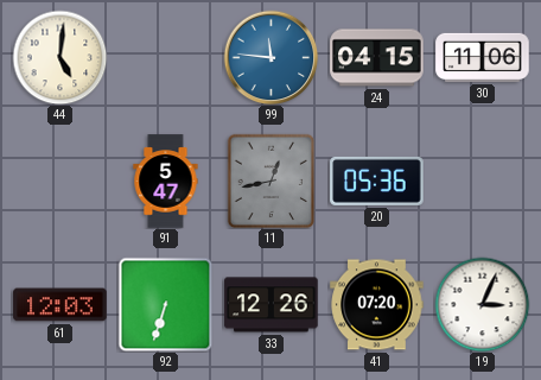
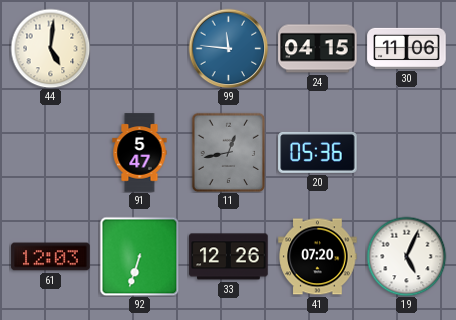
19: 3:04 -> 5:04
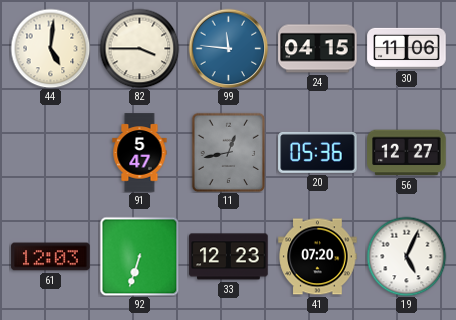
82: none -> 3:45
56: none -> 12:27
33: 12:26 -> 12:23
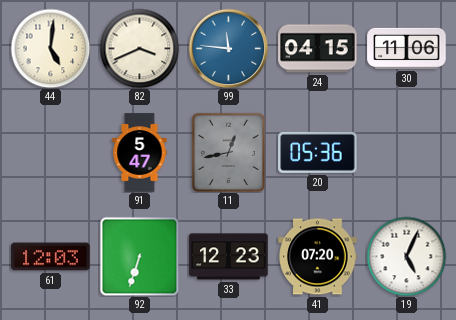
82: 3:45 -> 3:41
56: 12:27 -> none
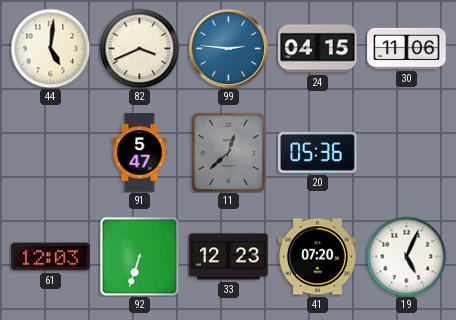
99: 11:46 -> 2:46
11: 12:43 -> 12:38
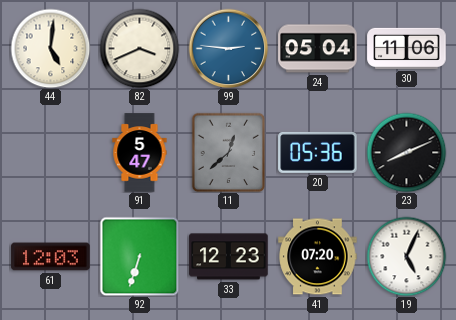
24: 04:15 -> 05:04
23: none -> 8:11
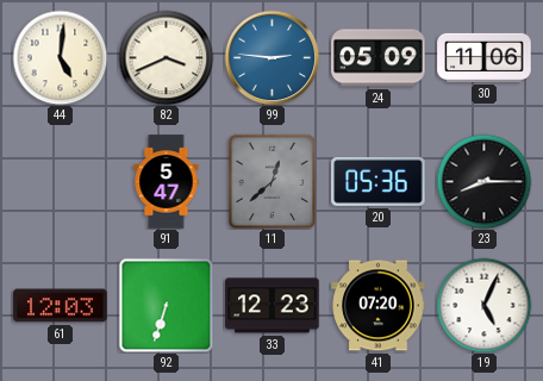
24: 05:04 -> 05:09
23: 8:11 -> 8:15
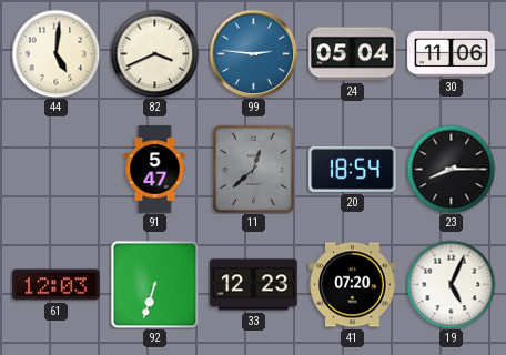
24: 05:09 -> 05:04
20: 05:36 -> 18:54
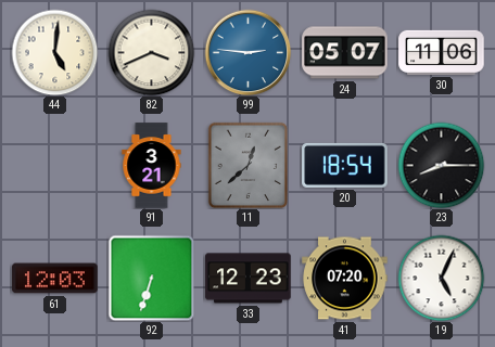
24: 05:04 -> 05:07
91: 5:47 -> 3:21
